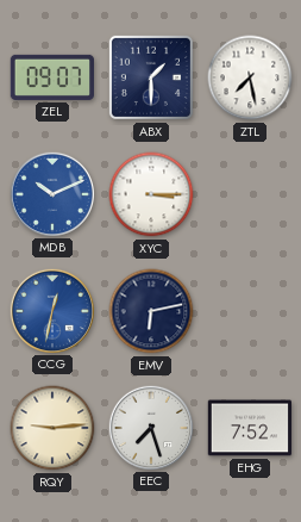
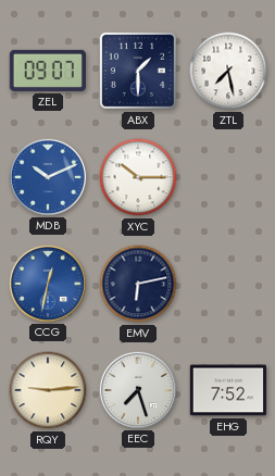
XYC: 3:15 -> 10:15
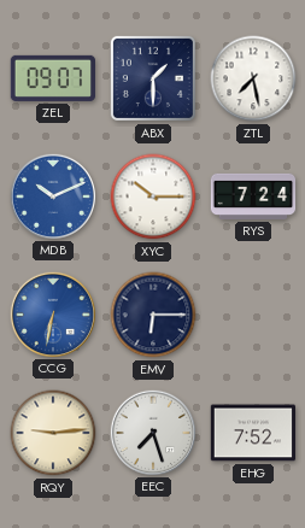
RYS: none -> 7:24
CCG: 12:32 -> 6:32
EMV: 6:13 -> 6:15
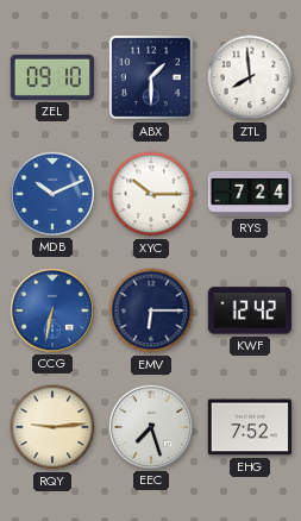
ZEL: 09:07 -> 09:10
ZTL: 7:28 -> 7:59
KWF: none -> 12:42
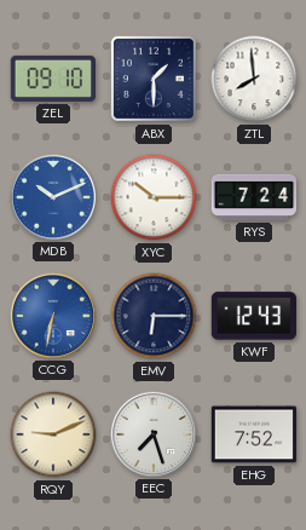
KWF: 12:42 -> 12:43
RQY: 9:14 -> 9:11
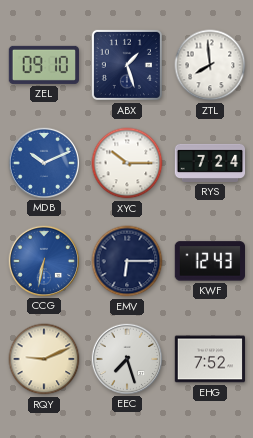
ABX: 1:30 -> 1:27
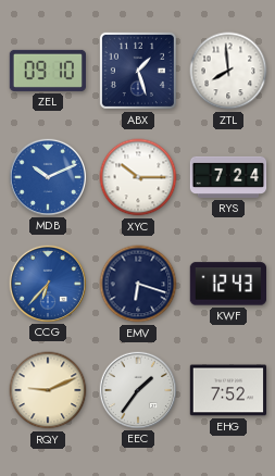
CCG: 6:32 -> 6:37
EMV: 6:15 -> 6:18
EEC: 7:27 -> 1:36
